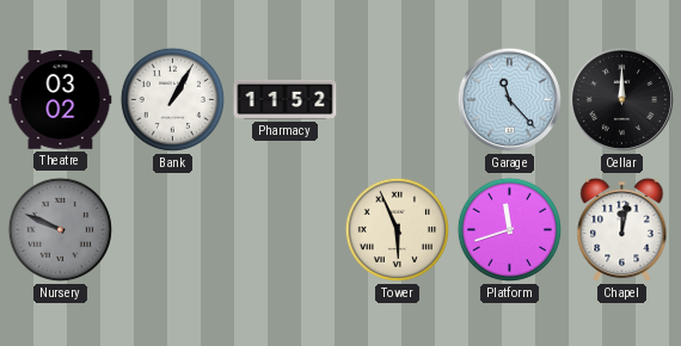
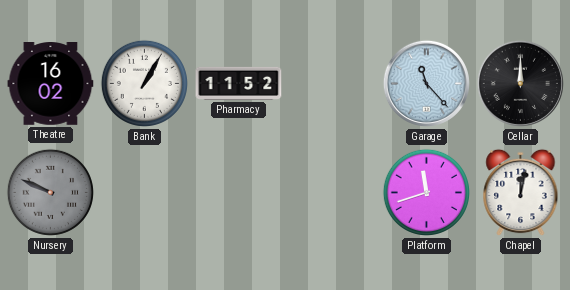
Theatre: 03:02 -> 16:02
Tower: 5:56 -> none
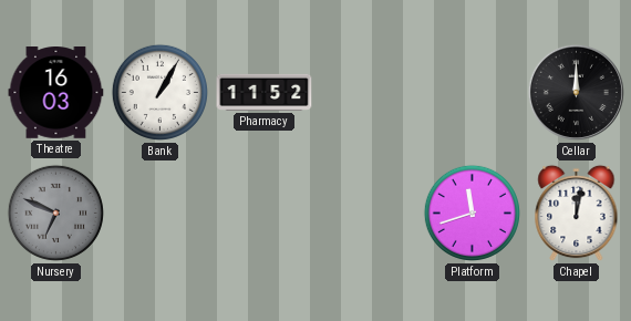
Theatre: 16:02 -> 16:03
Garage: 11:23 -> none
Nursery: 9:49 -> 6:49
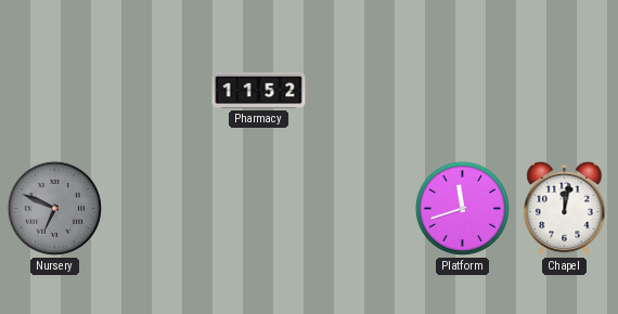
Theatre: 16:03 -> none
Bank: 1:05 -> none
Cellar: 12:00 -> none
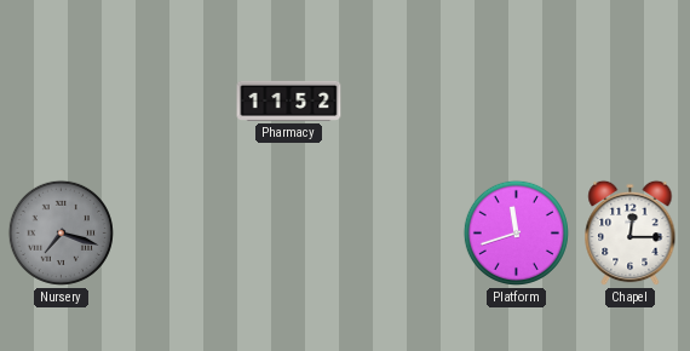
Nursery: 6:49 -> 7:18
Chapel: 12:02 -> 12:15
